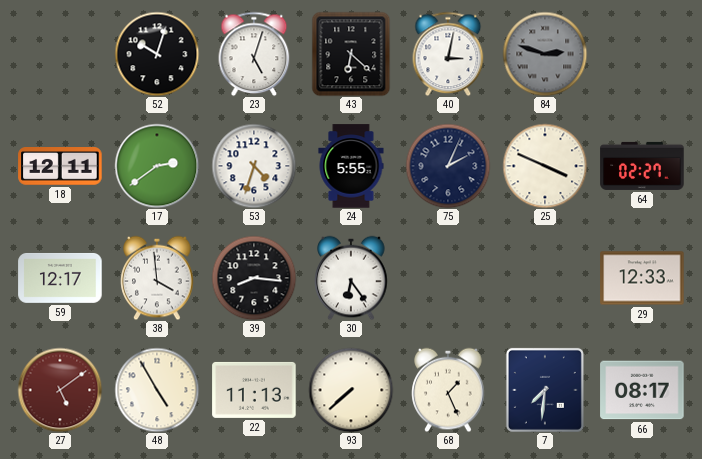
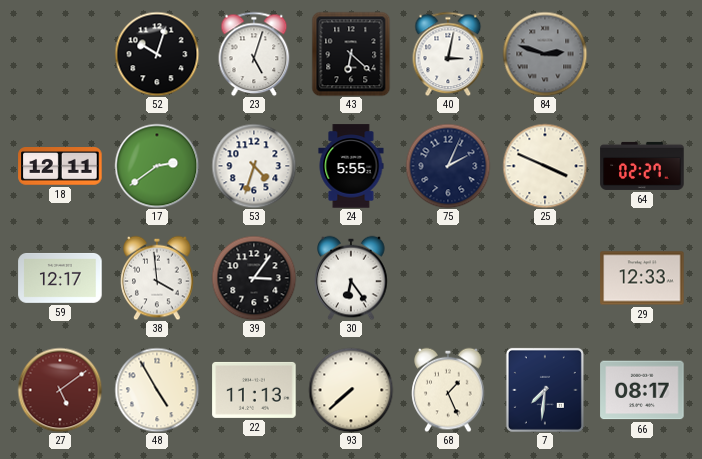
39: 8:16 -> 3:06
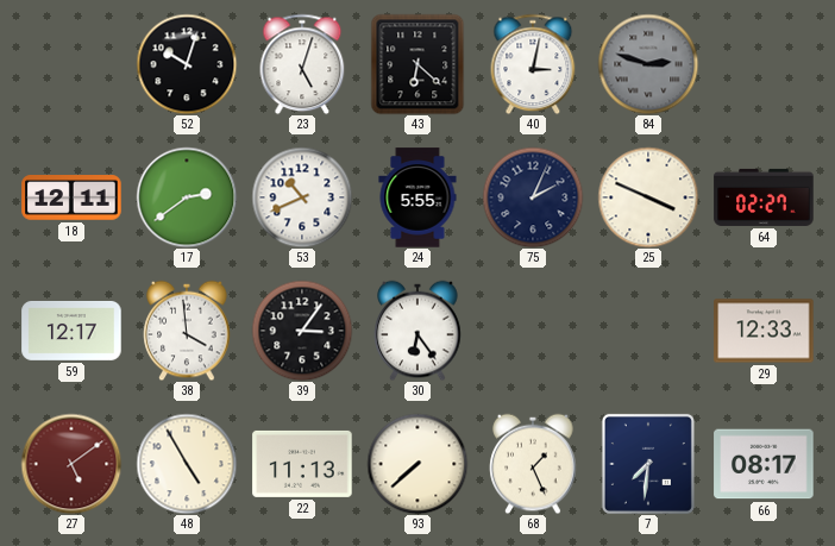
53: 4:33 -> 10:41
